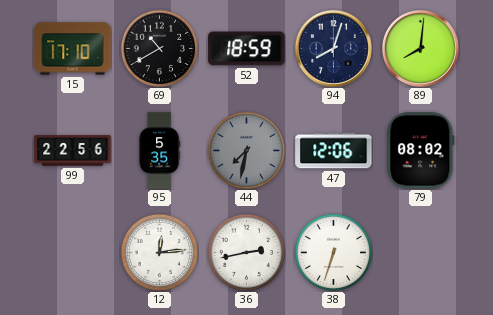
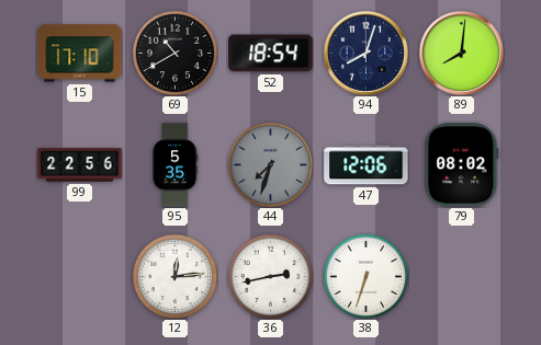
52: 18:59 -> 18:54
44: 7:32 -> 7:33
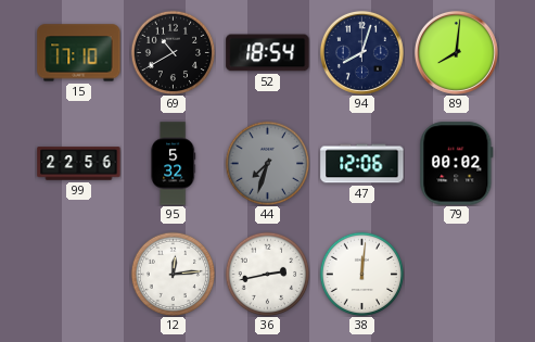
95: 5:35 -> 5:32
79: 08:02 -> 00:02
38: 6:33 -> 12:01
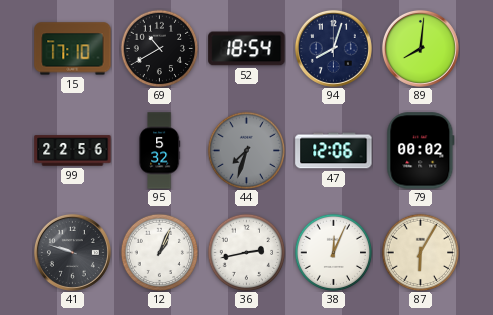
41: none -> 9:48
12: 12:14 -> 1:04
38: 12:01 -> 12:04
87: none -> 6:05
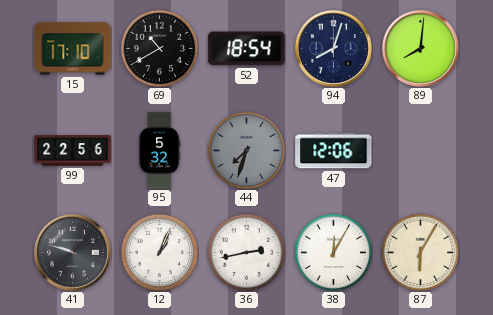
79: 00:02 -> none
38: 12:04 -> 12:05
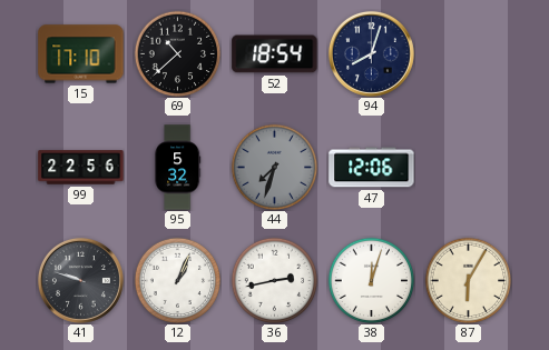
69: 10:40 -> 10:38
89: 8:01 -> none
38: 12:05 -> 12:03
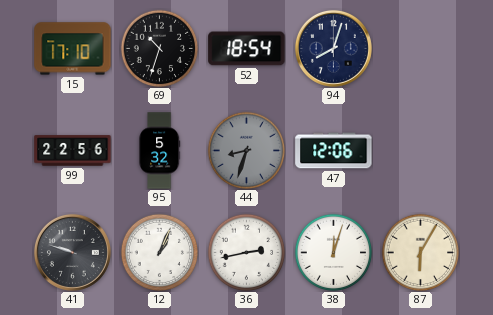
69: 10:38 -> 10:33
44: 7:33 -> 8:33
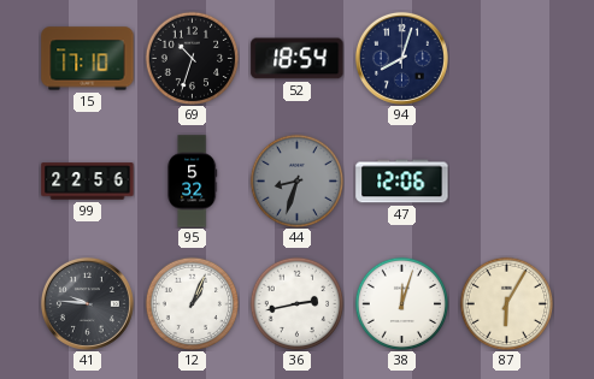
41: 9:48 -> 9:46
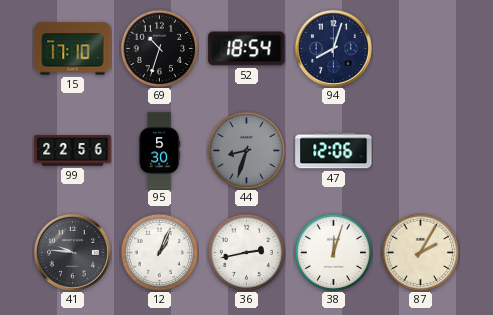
95: 5:32 -> 5:30
87: 6:05 -> 2:05
